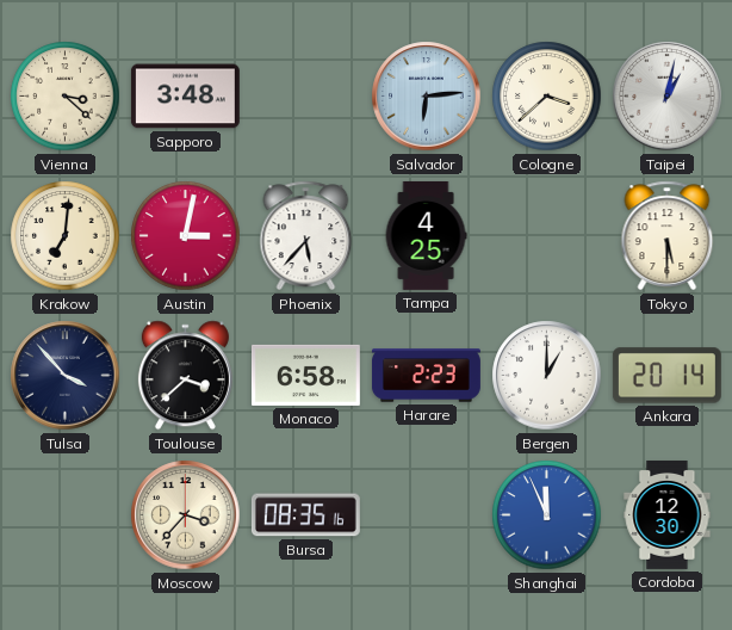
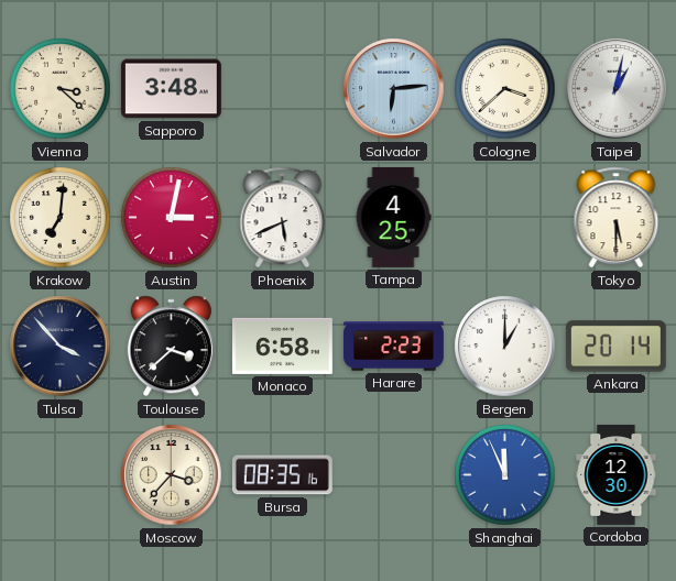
Phoenix: 5:37 -> 5:41
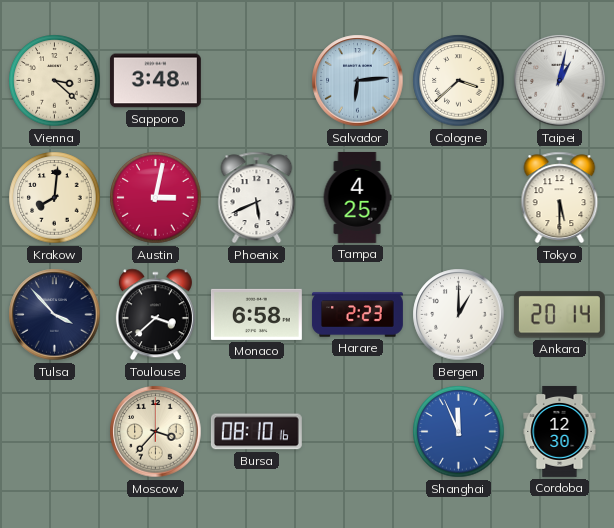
Krakow: 7:01 -> 8:01
Bursa: 08:35 -> 08:10
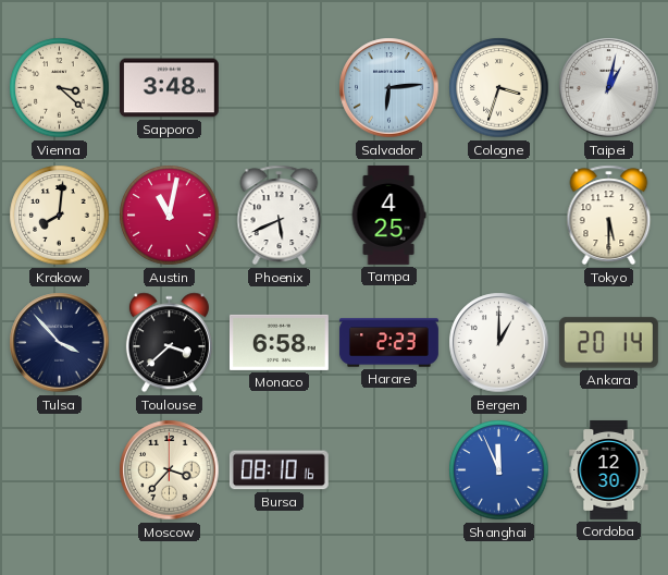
Cologne: 3:38 -> 3:33
Austin: 3:02 -> 11:02
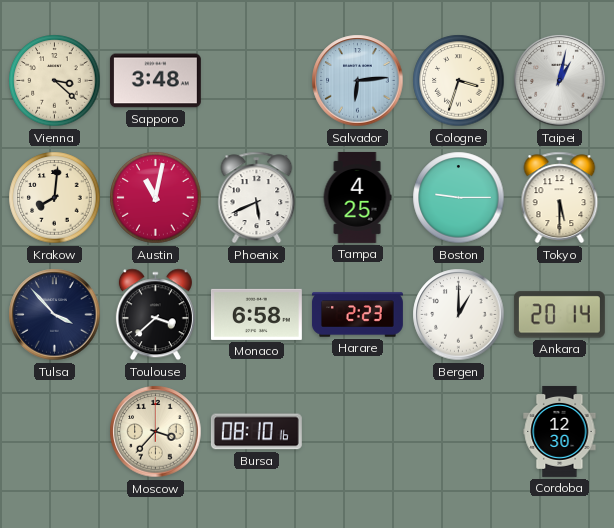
Boston: none -> 9:15
Shanghai: 11:56 -> none
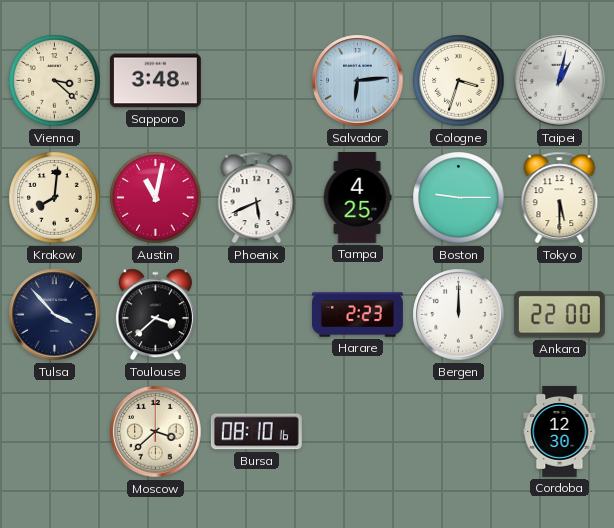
Monaco: 6:58 -> none
Bergen: 1:00 -> 12:00
Ankara: 20:14 -> 22:00
Moscow: 3:37 -> 3:38
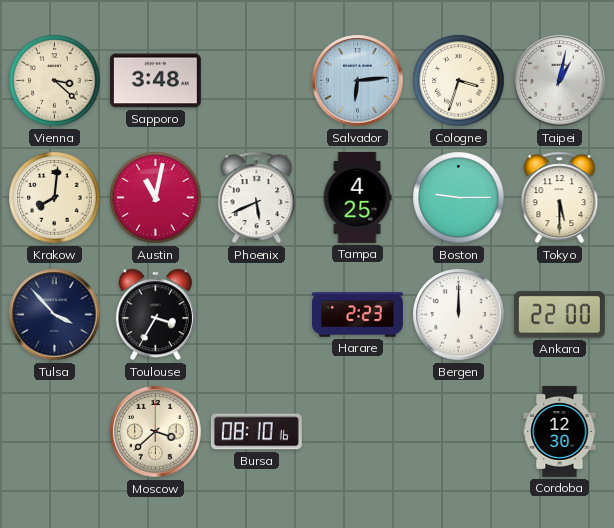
Toulouse: 3:38 -> 3:35
